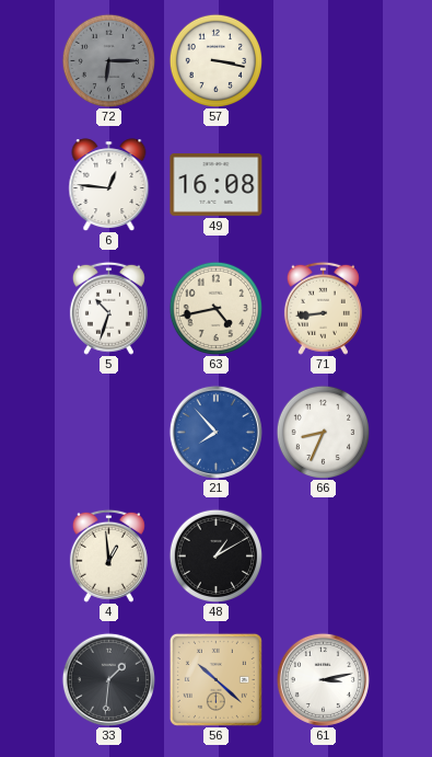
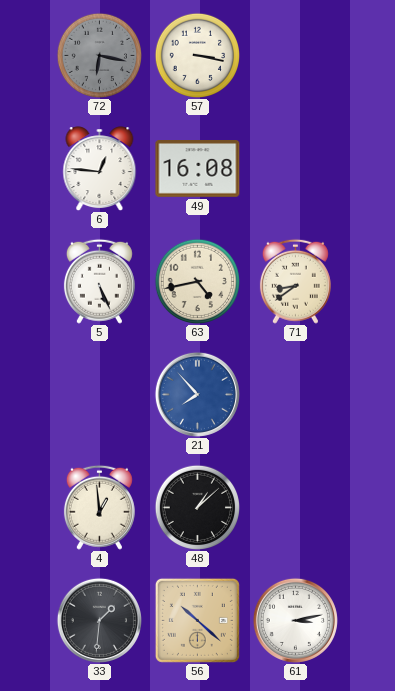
72: 6:15 -> 6:17
5: 10:33 -> 5:26
71: 8:44 -> 8:39
66: 8:34 -> none
48: 1:10 -> 1:08
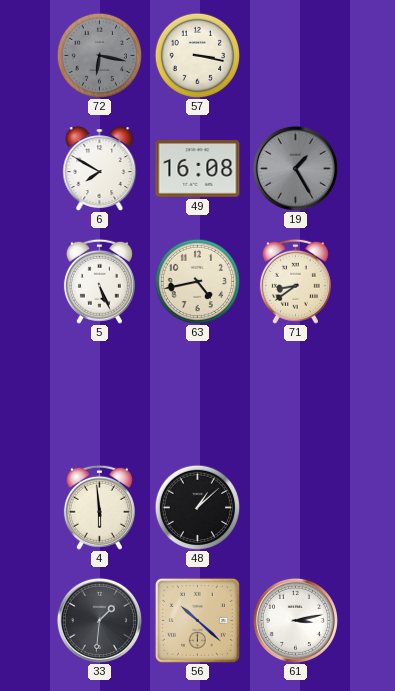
6: 12:46 -> 7:50
19: none -> 1:25
21: 7:53 -> none
4: 12:59 -> 5:59
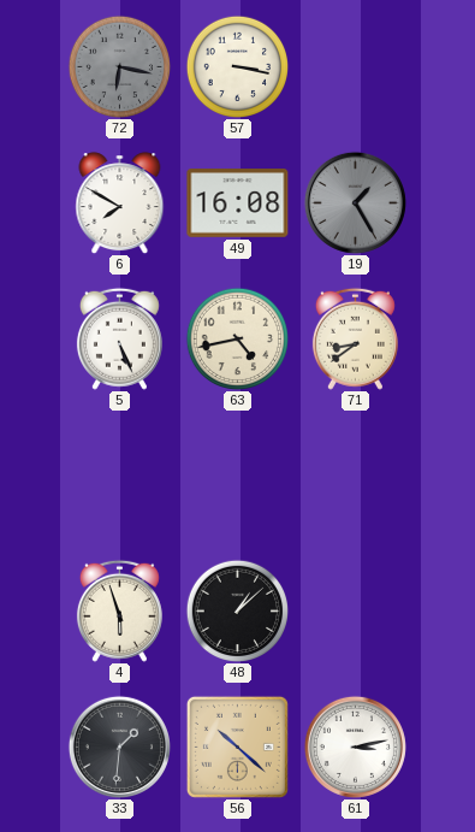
4: 5:59 -> 5:57
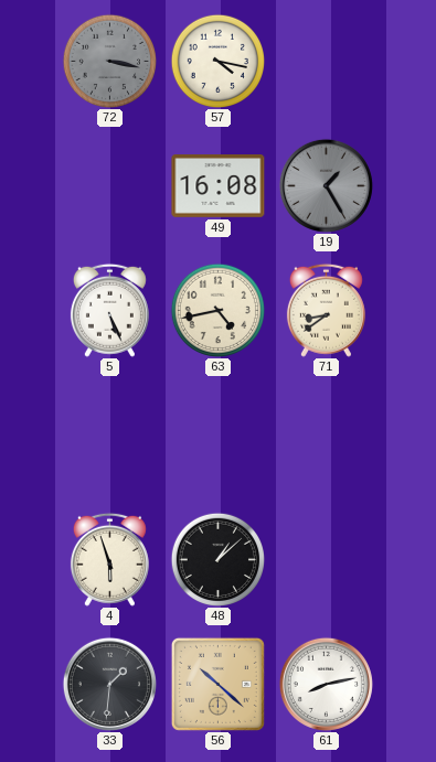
72: 6:17 -> 3:17
57: 3:17 -> 4:17
6: 7:50 -> none
61: 3:13 -> 8:13
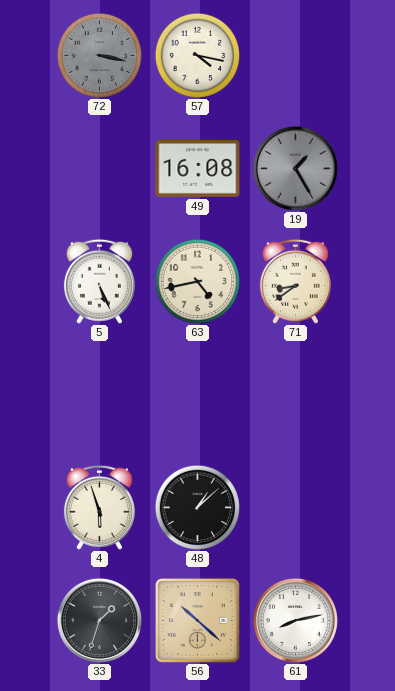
33: 1:31 -> 1:33
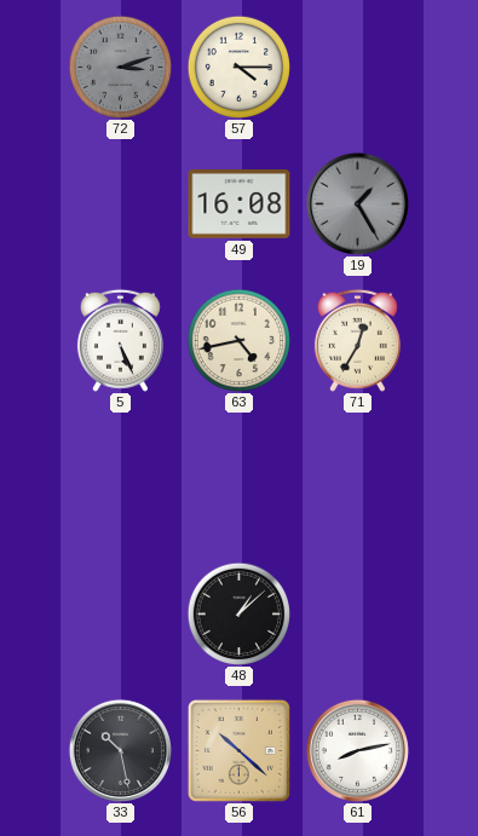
72: 3:17 -> 3:12
57: 4:17 -> 4:15
71: 8:39 -> 12:35
4: 5:57 -> none
33: 1:33 -> 10:28
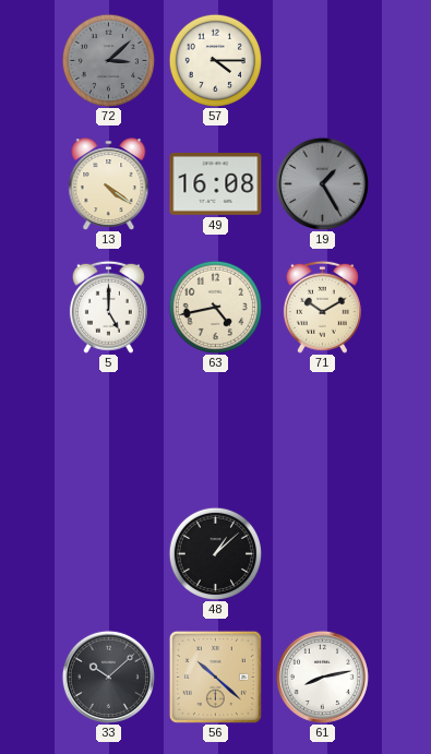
72: 3:12 -> 3:08
13: none -> 4:21
5: 5:26 -> 5:00
71: 12:35 -> 10:10
33: 10:28 -> 10:08
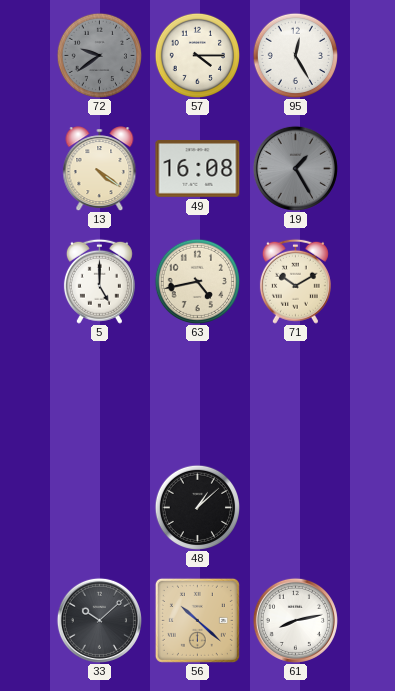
72: 3:08 -> 9:39
95: none -> 12:25
